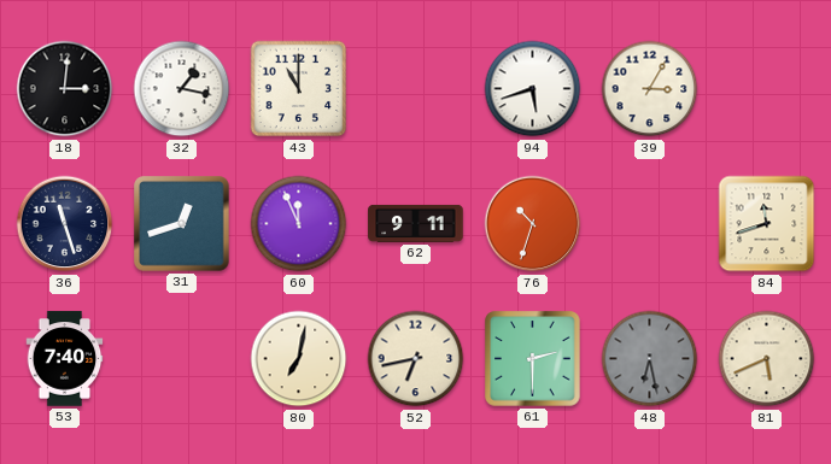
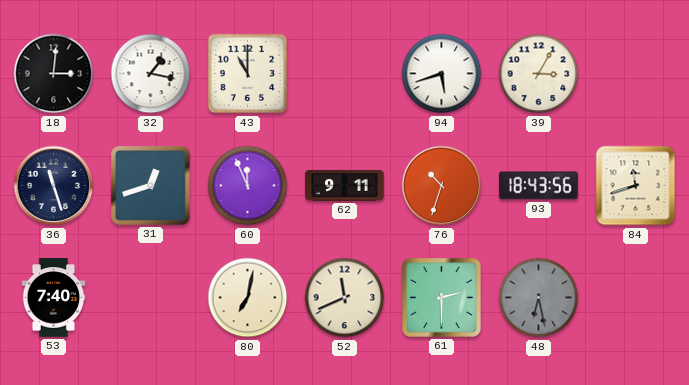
93: none -> 18:43
52: 6:43 -> 11:41
81: 5:41 -> none
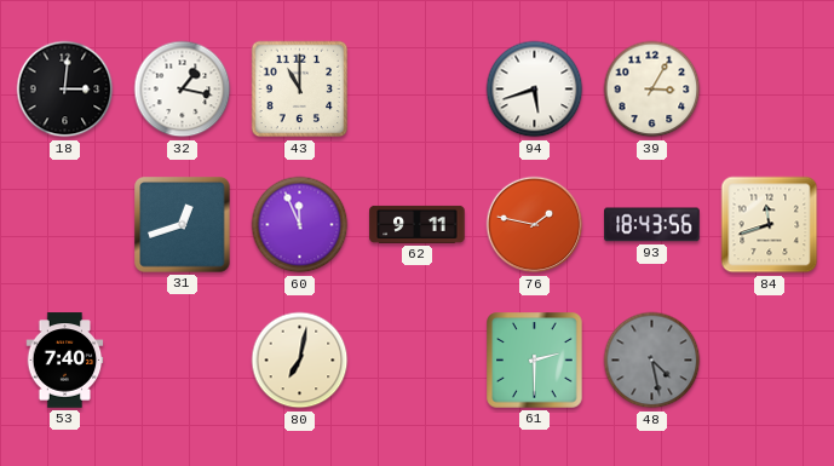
36: 11:27 -> none
76: 10:33 -> 1:47
52: 11:41 -> none
48: 6:28 -> 4:28
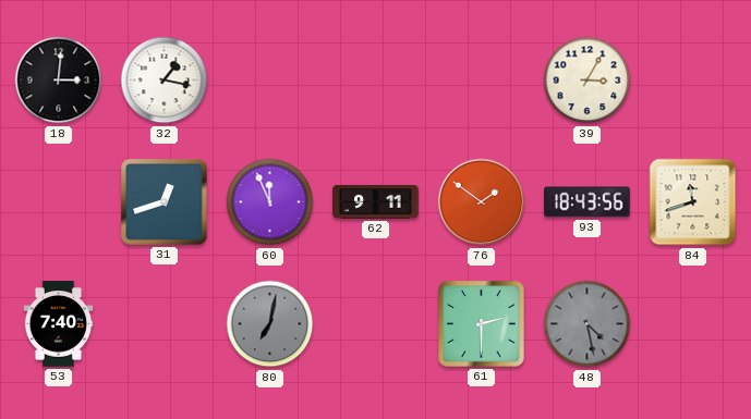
43: 11:00 -> none
94: 5:42 -> none
76: 1:47 -> 1:51
80 dial: cream -> grey
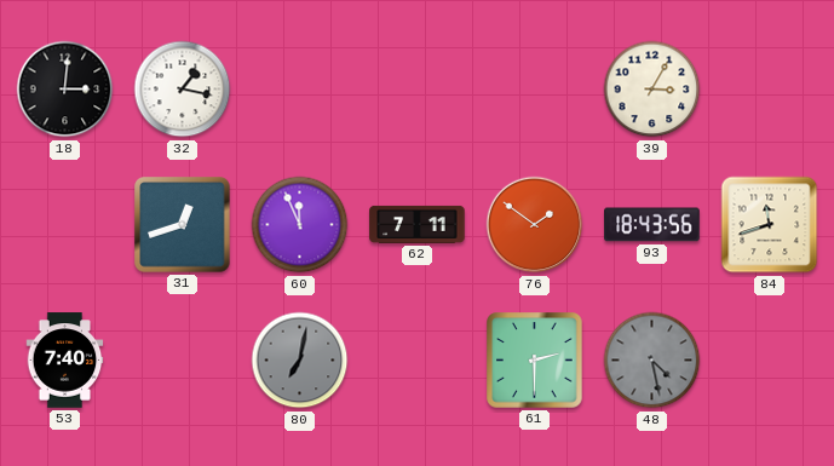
62: 9:11 -> 7:11
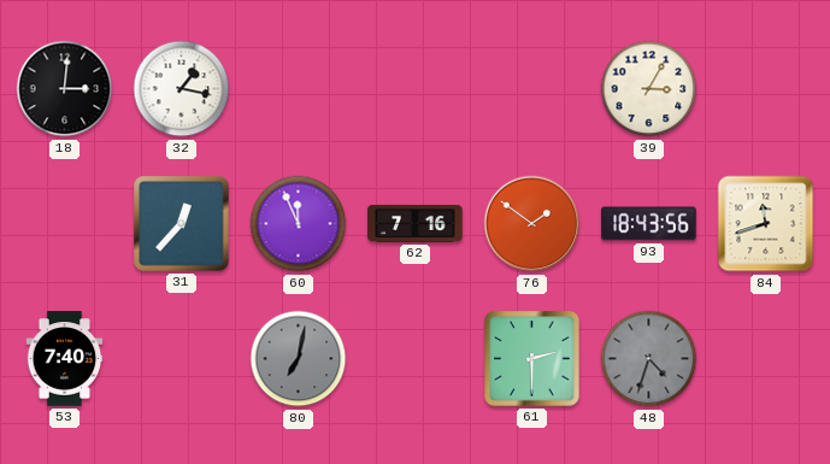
31: 12:42 -> 12:37
62: 7:11 -> 7:16
48: 4:28 -> 4:33
